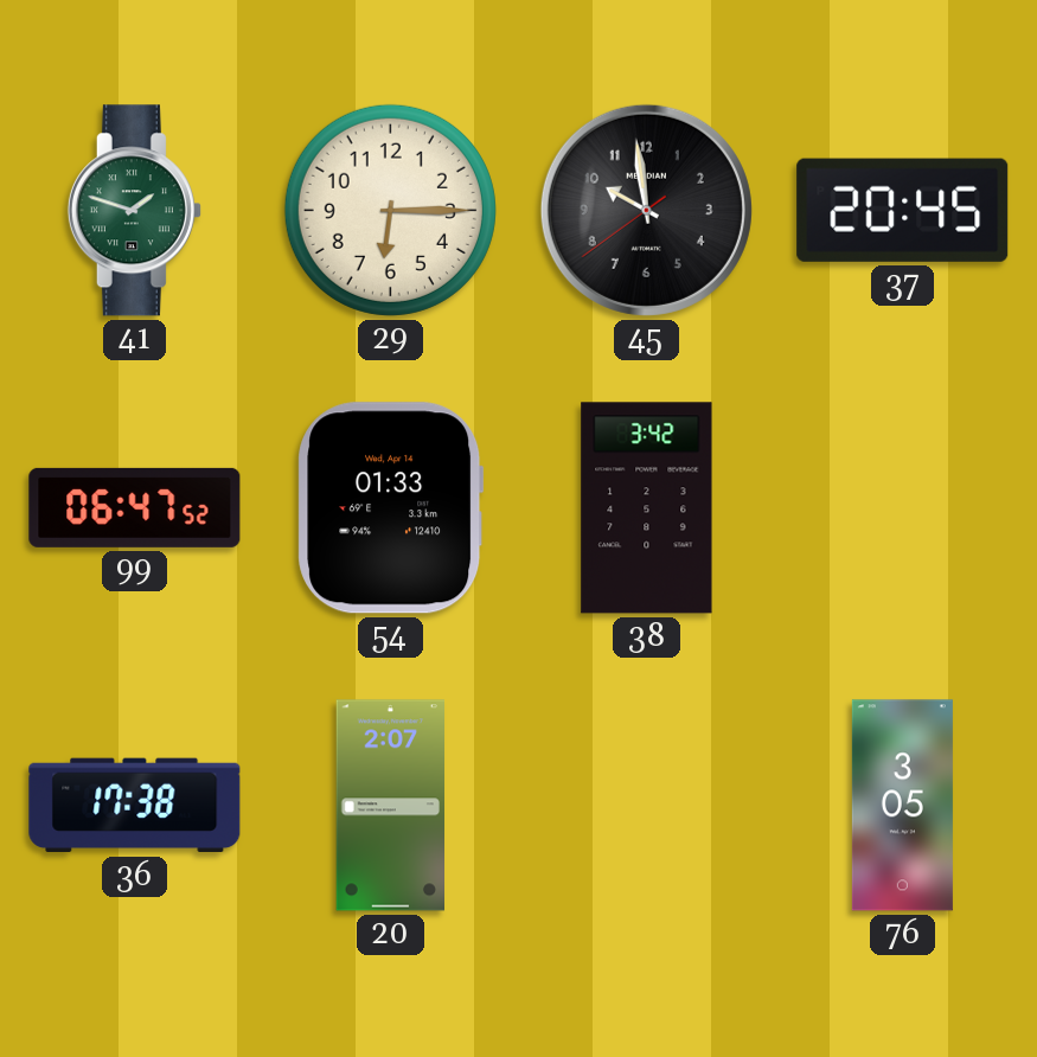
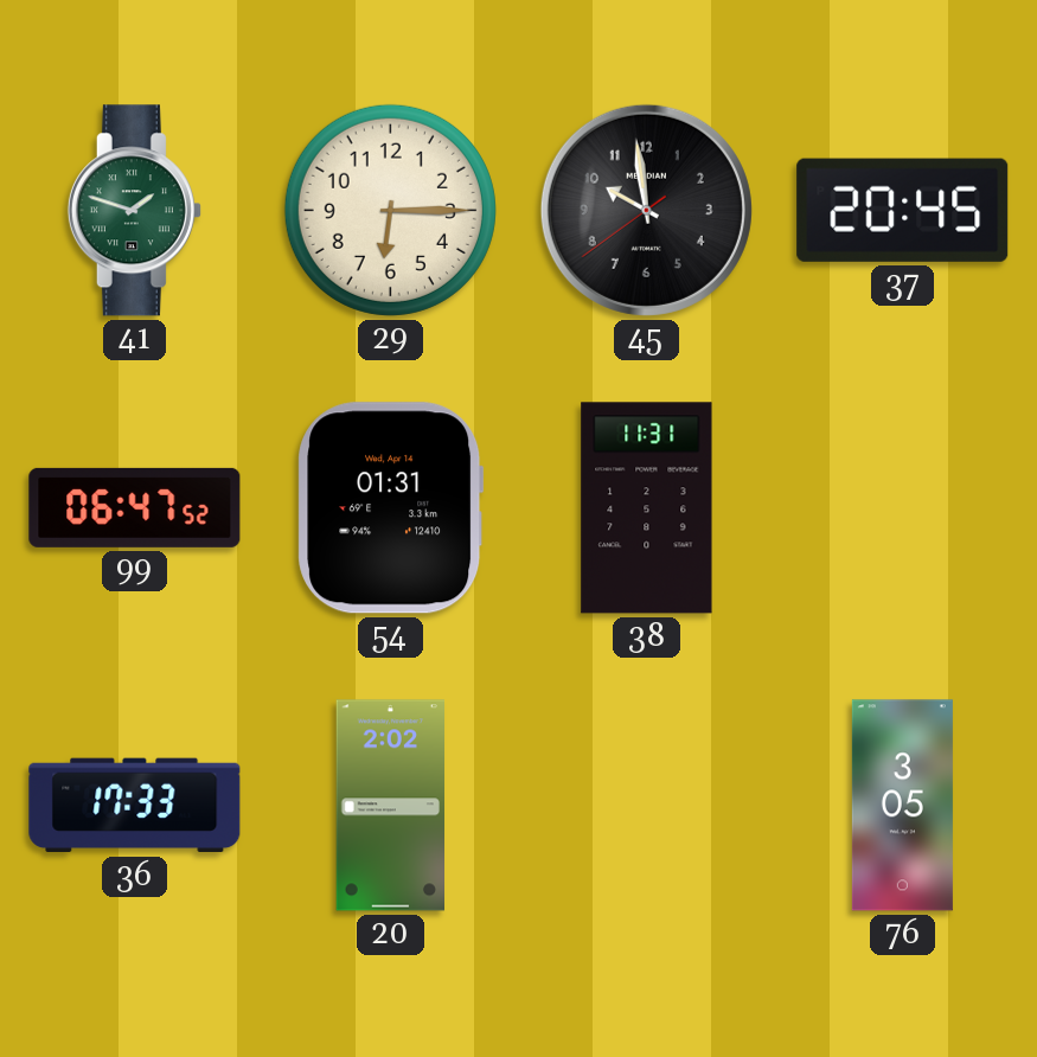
54: 01:33 -> 01:31
38: 3:42 -> 11:31
36: 17:38 -> 17:33
20: 2:07 -> 2:02
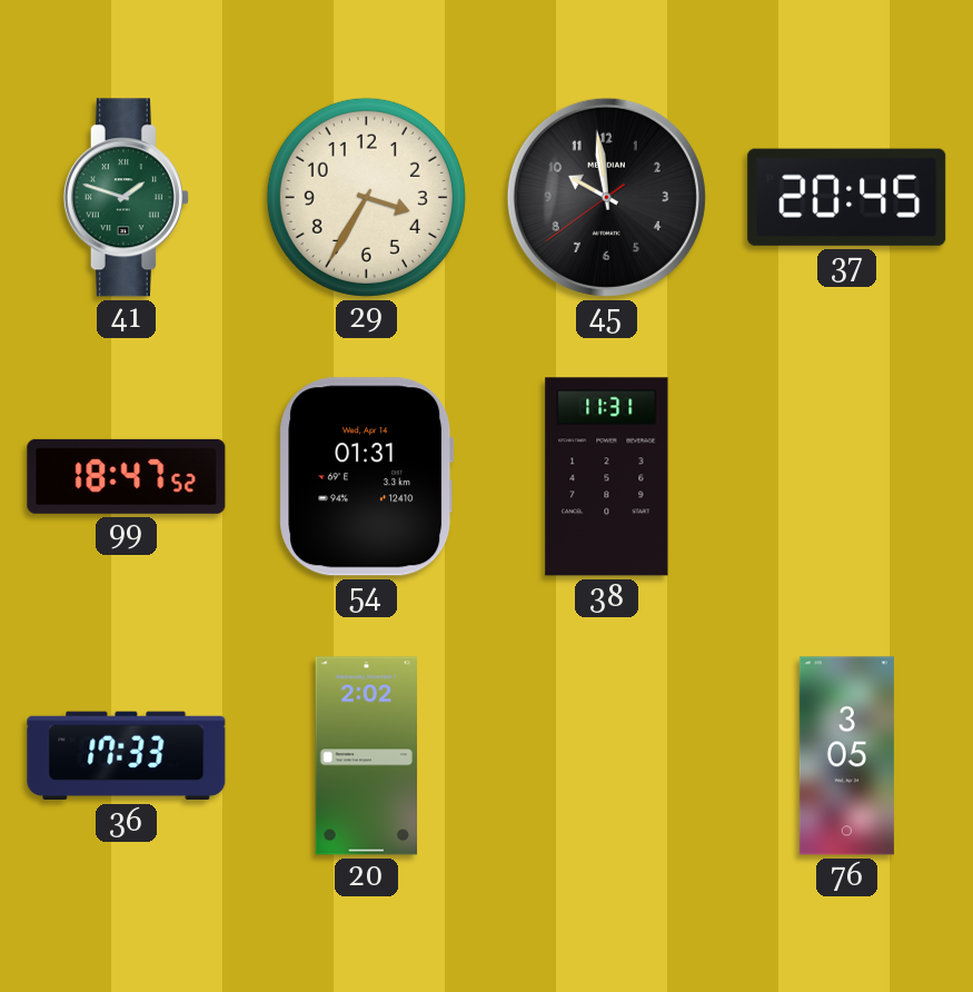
29: 6:15 -> 3:35
99: 06:47 -> 18:47
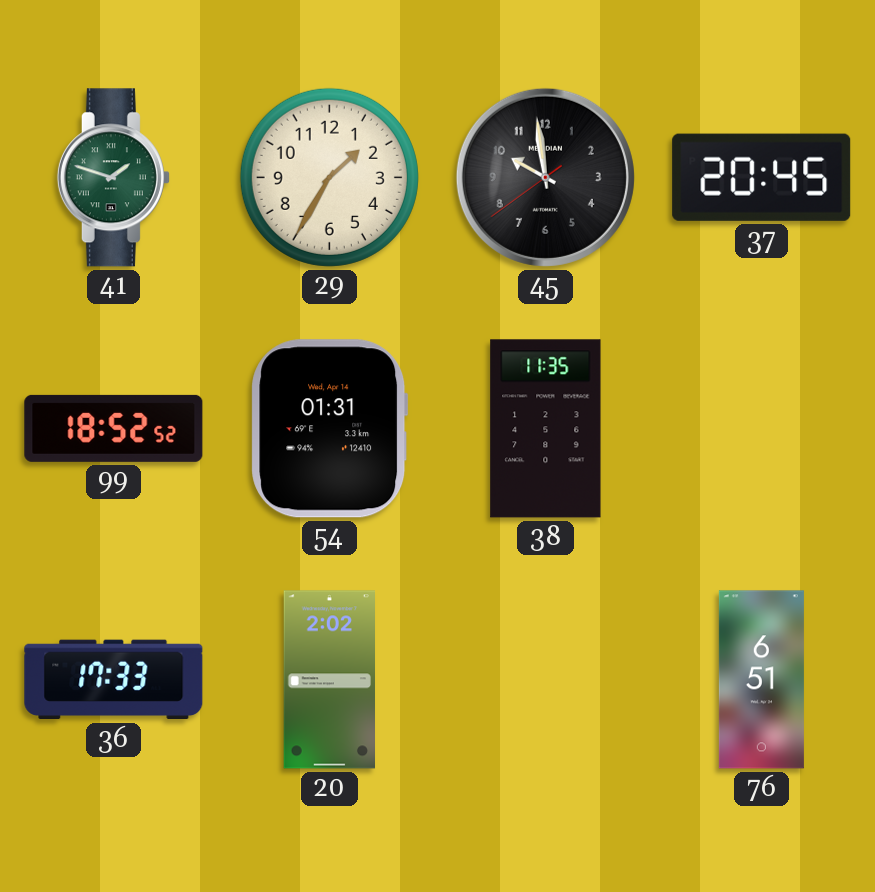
29: 3:35 -> 1:35
99: 18:47 -> 18:52
38: 11:31 -> 11:35
76: 3:05 -> 6:51
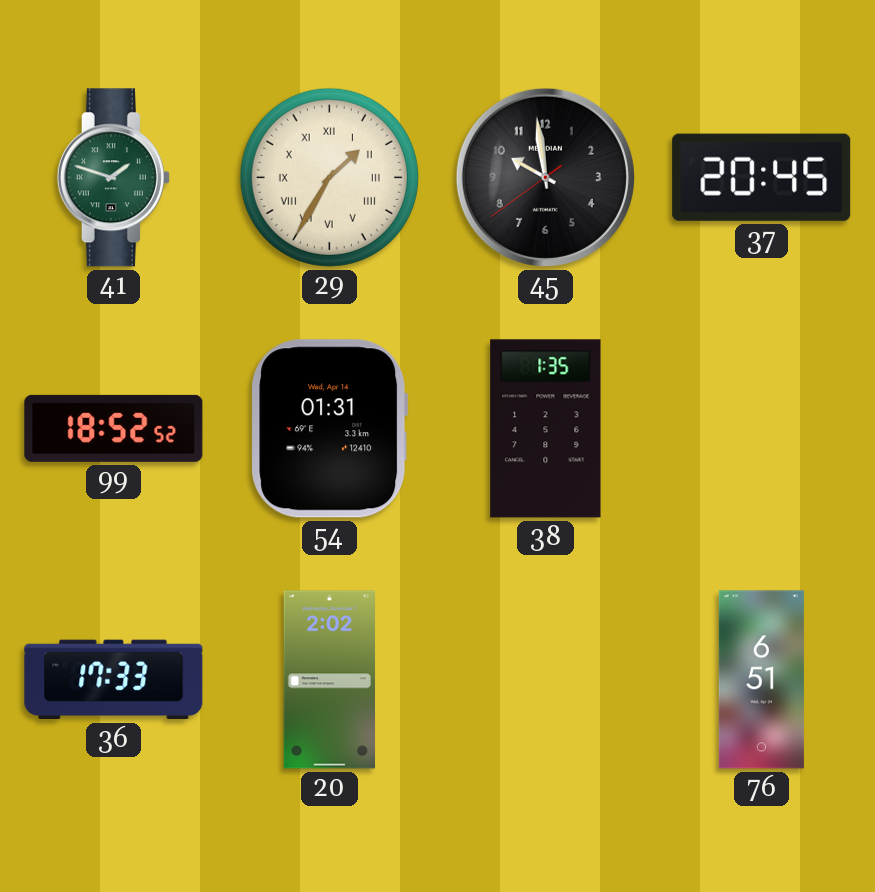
29 numerals: Arabic -> Roman
38: 11:35 -> 1:35
